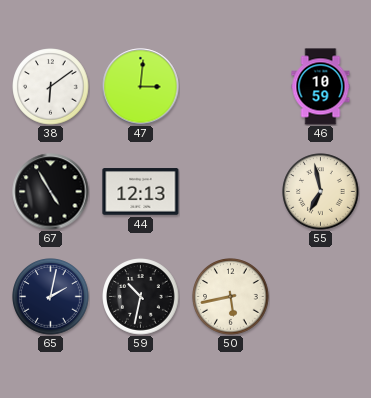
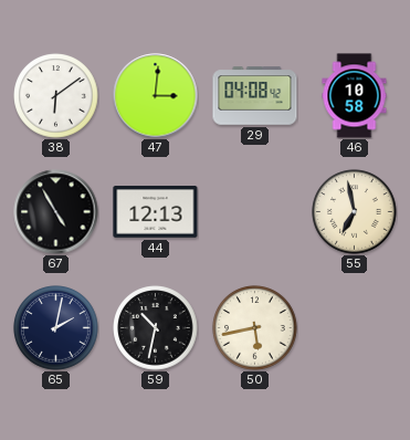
29: none -> 04:08
46: 10:59 -> 10:58
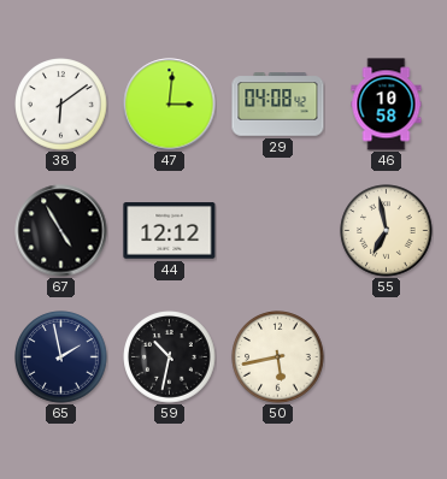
44: 12:13 -> 12:12
65: 2:02 -> 1:58
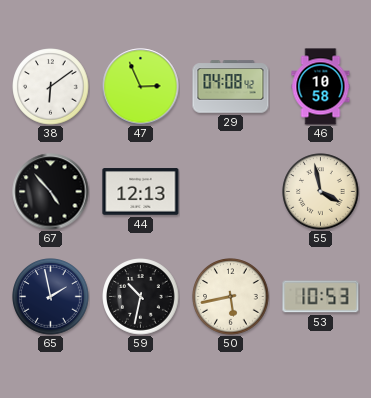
47: 3:01 -> 2:56
67: 4:55 -> 4:53
44: 12:12 -> 12:13
55: 6:58 -> 3:58
53: none -> 10:53
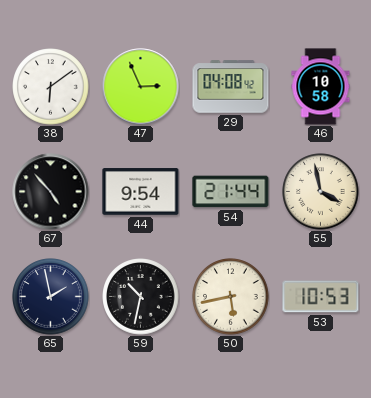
44: 12:13 -> 9:54
54: none -> 21:44
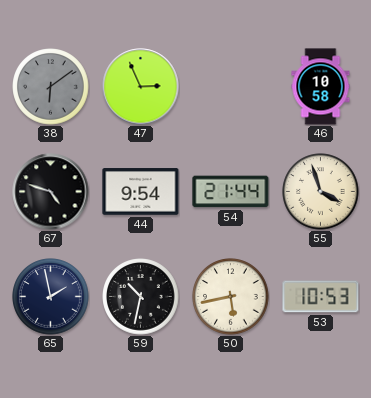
38 dial: white -> grey
29: 04:08 -> none
67: 4:53 -> 4:48
55: 3:58 -> 3:57
